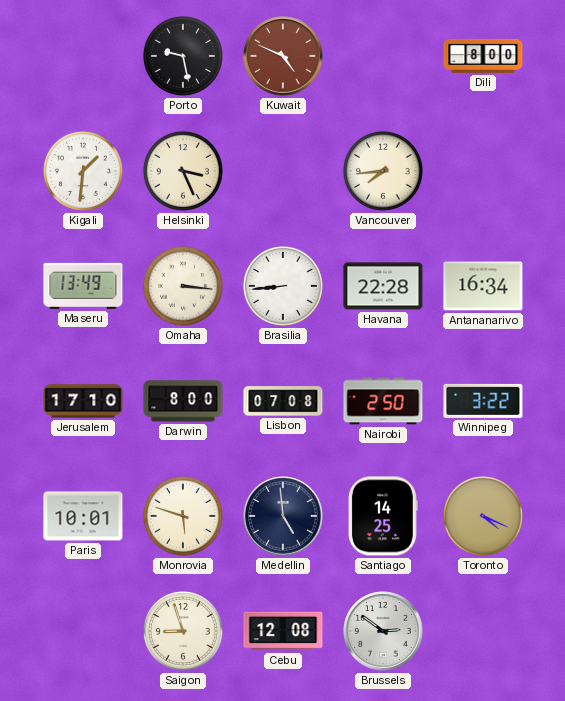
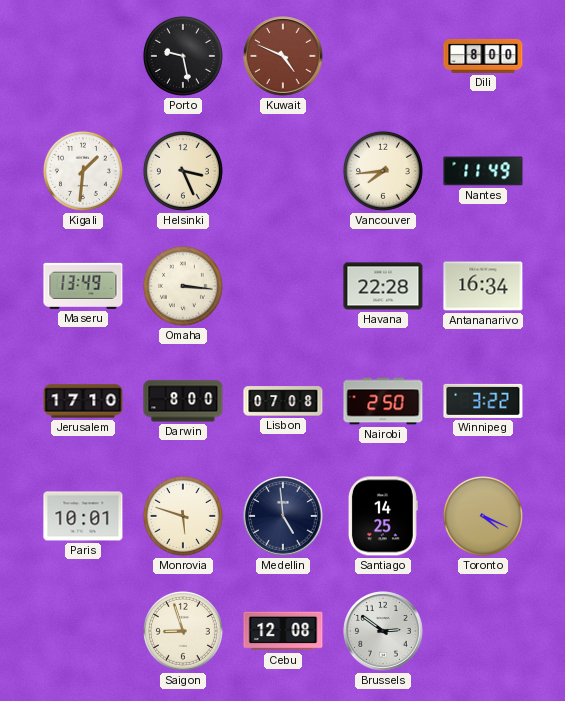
Nantes: none -> 11:49
Brasilia: 8:44 -> none
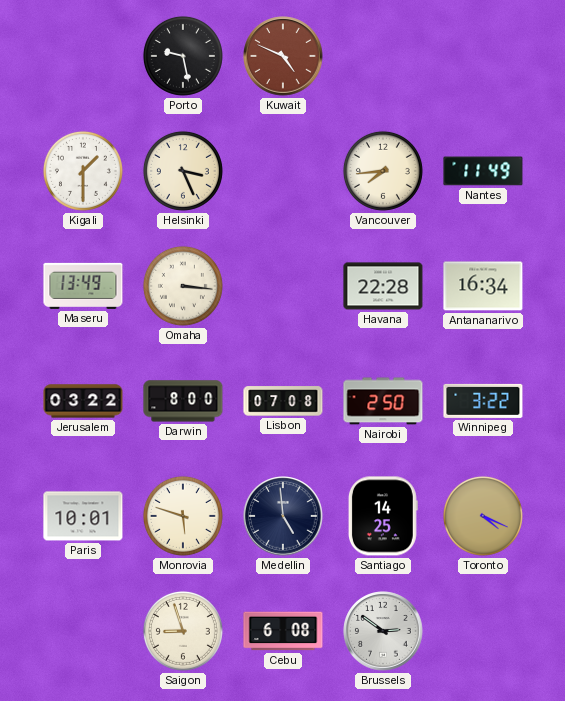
Dili: 8:00 -> none
Kigali: 1:31 -> 1:30
Jerusalem: 17:10 -> 03:22
Cebu: 12:08 -> 6:08
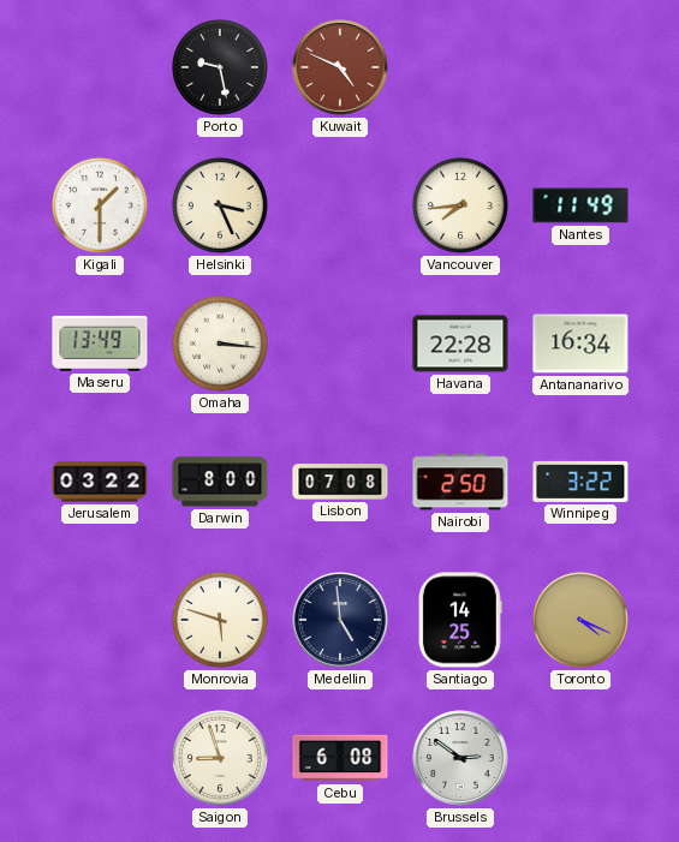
Paris: 10:01 -> none
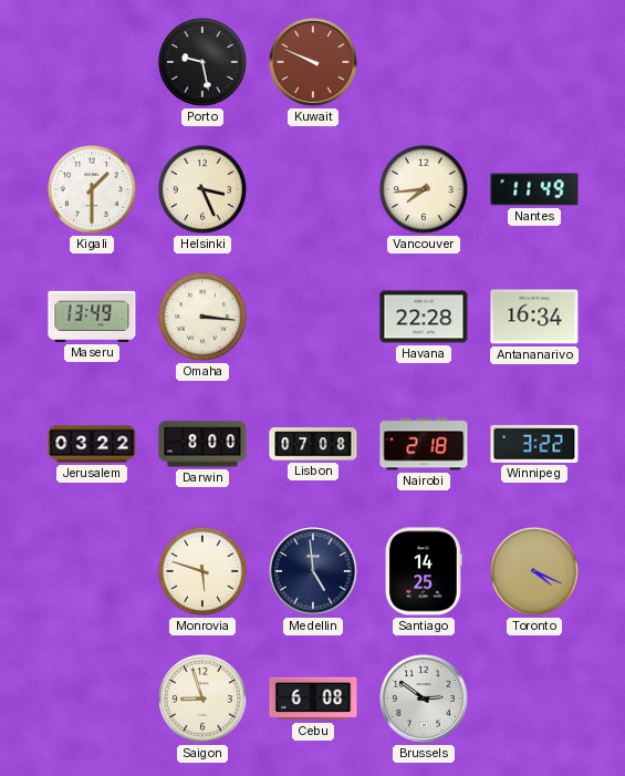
Kuwait: 4:49 -> 9:49
Nairobi: 2:50 -> 2:18
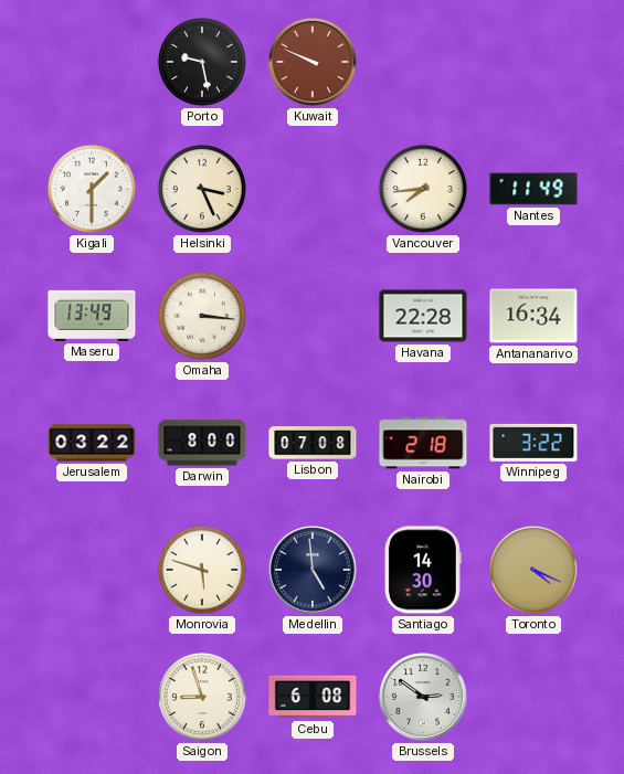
Santiago: 14:25 -> 14:30
